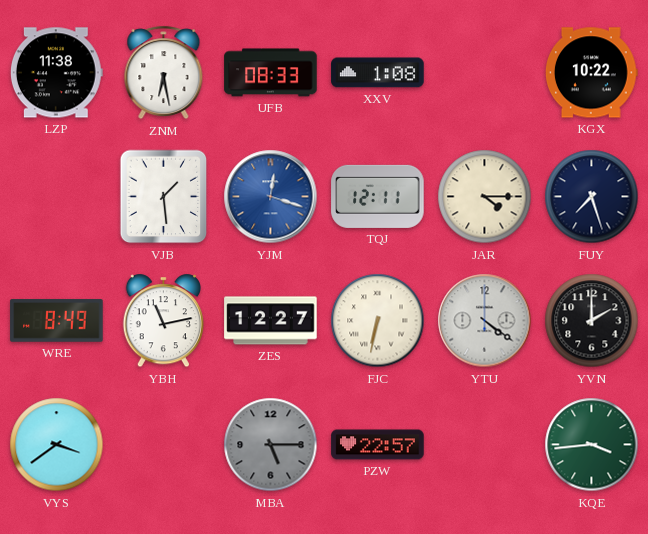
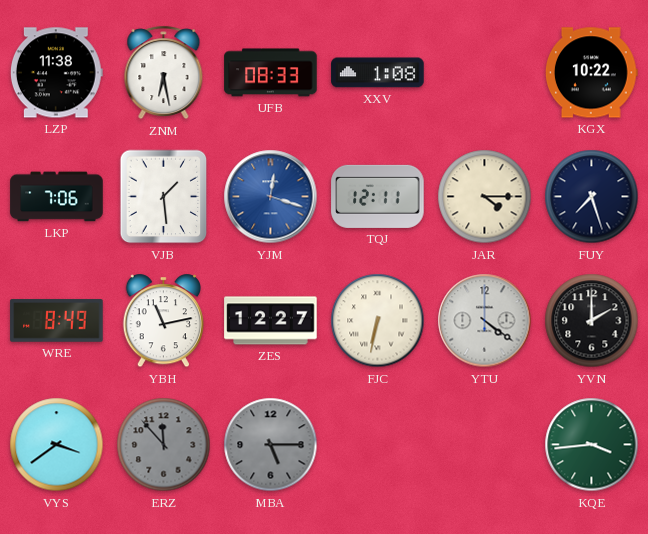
LKP: none -> 7:06
ERZ: none -> 11:53
PZW: 22:57 -> none
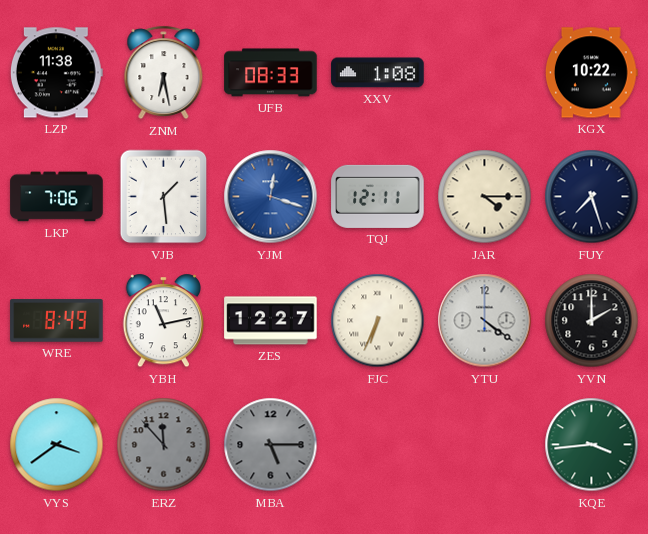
FJC: 6:32 -> 6:34
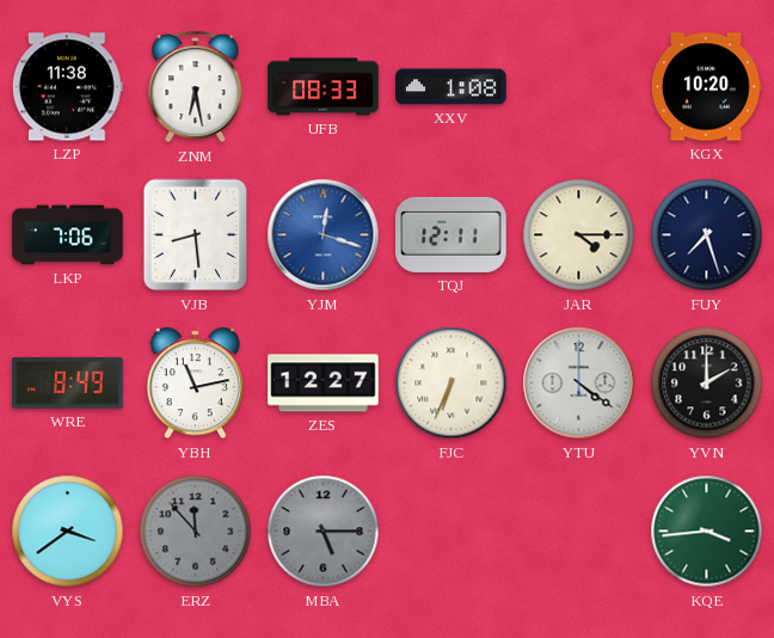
KGX: 10:22 -> 10:20
VJB: 1:29 -> 8:29
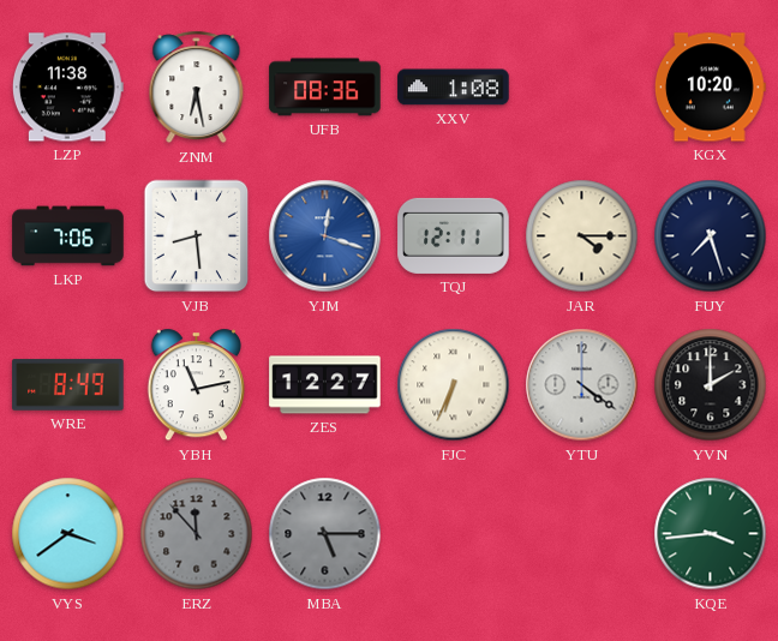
UFB: 08:33 -> 08:36
